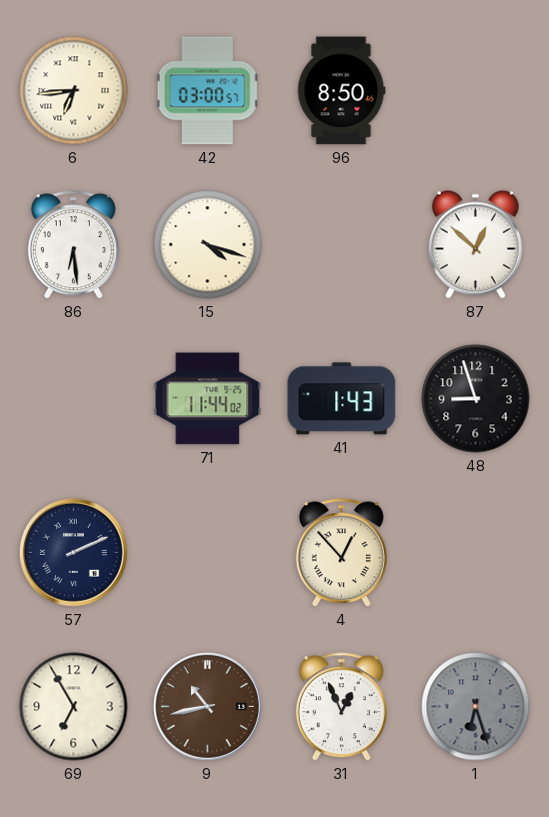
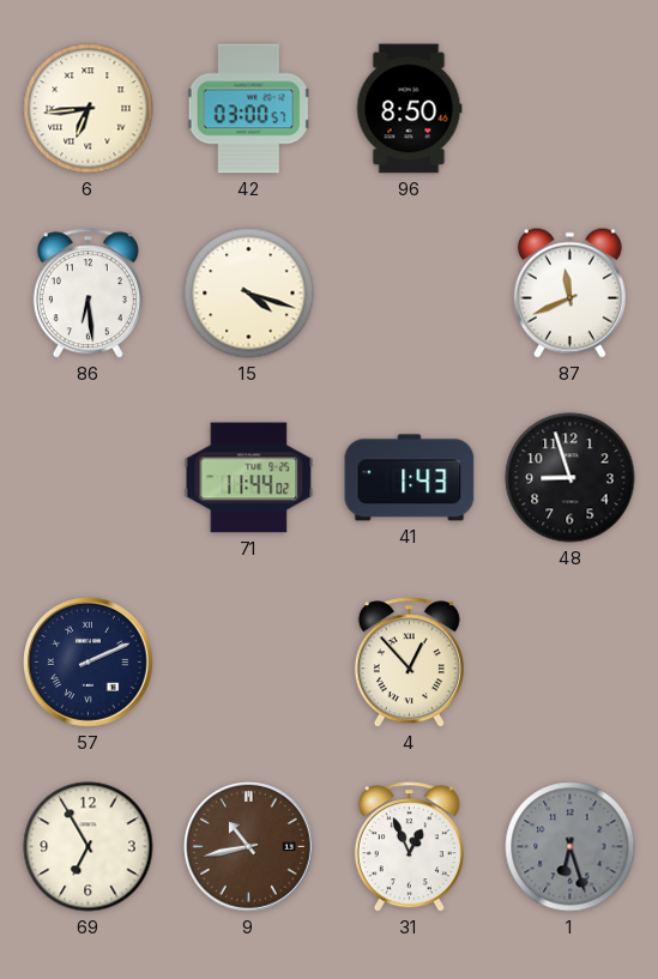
87: 12:52 -> 11:41
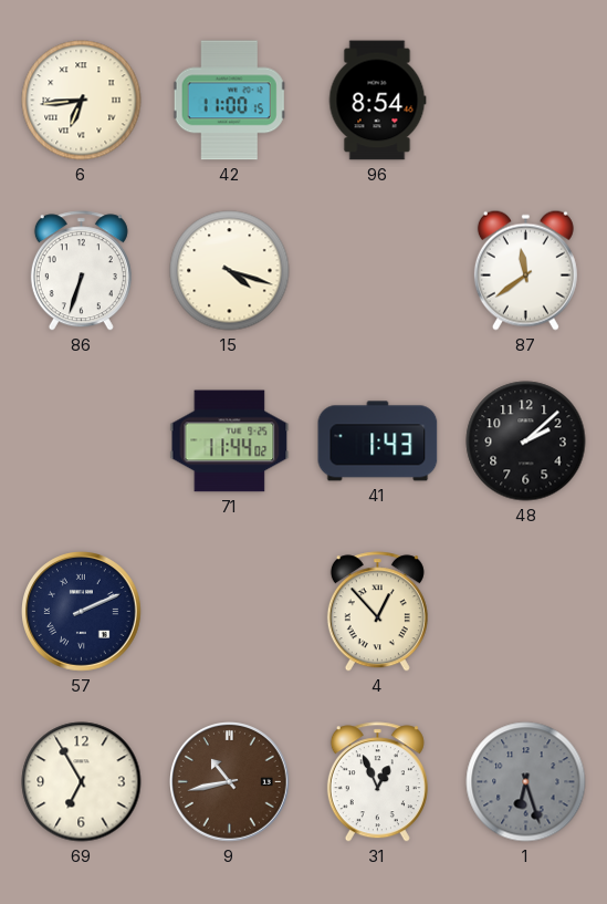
42: 03:00 -> 11:00
96: 8:50 -> 8:54
86: 6:29 -> 6:33
87: 11:41 -> 11:39
48: 8:57 -> 2:08
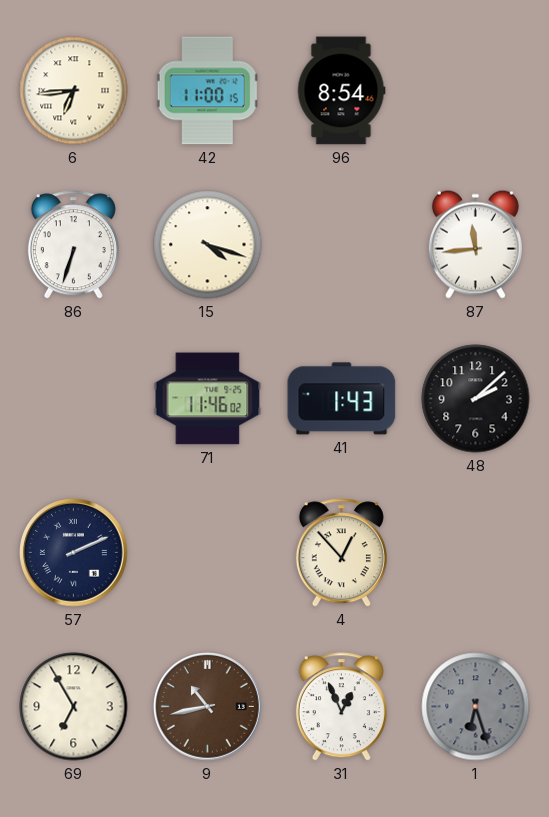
87: 11:39 -> 11:44
71: 11:44 -> 11:46
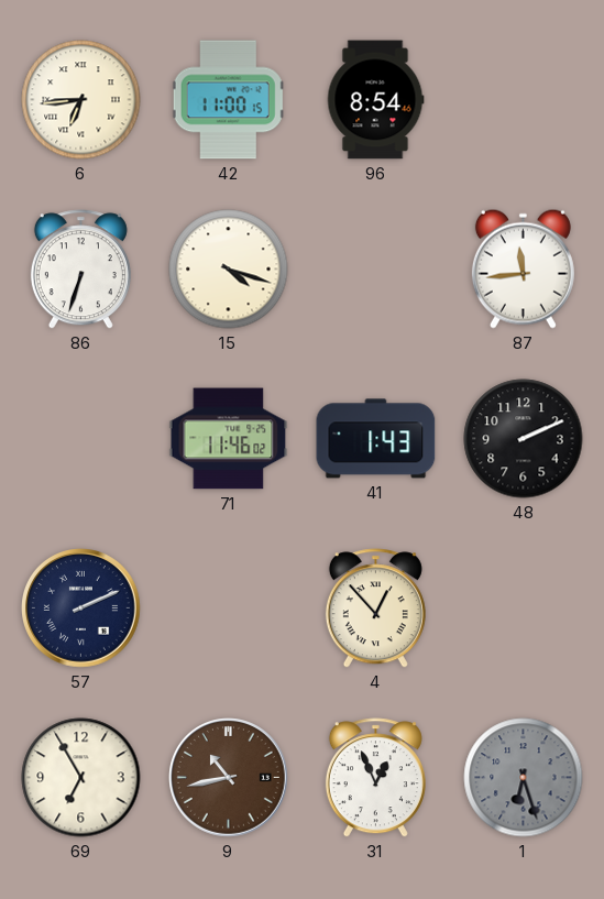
48: 2:08 -> 2:11
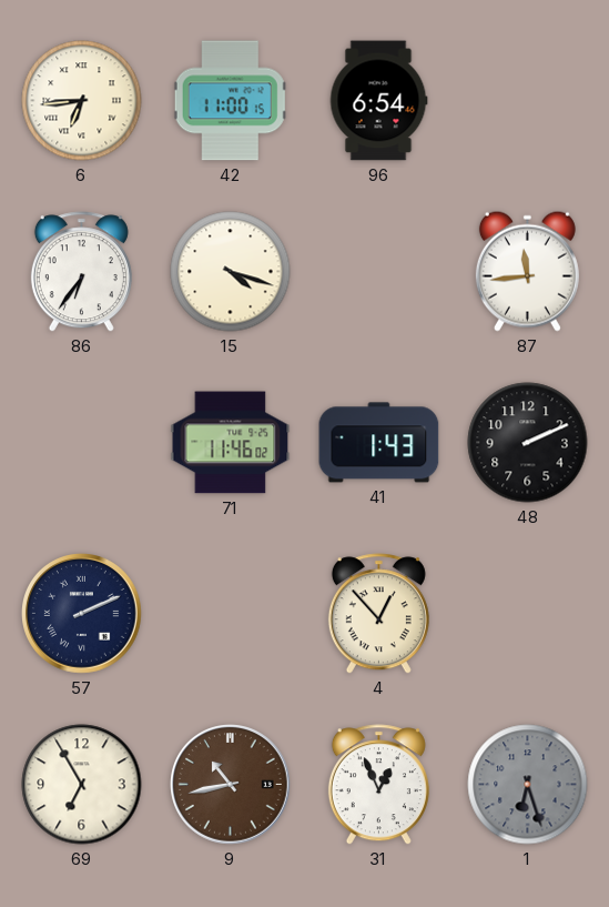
96: 8:54 -> 6:54
86: 6:33 -> 6:36
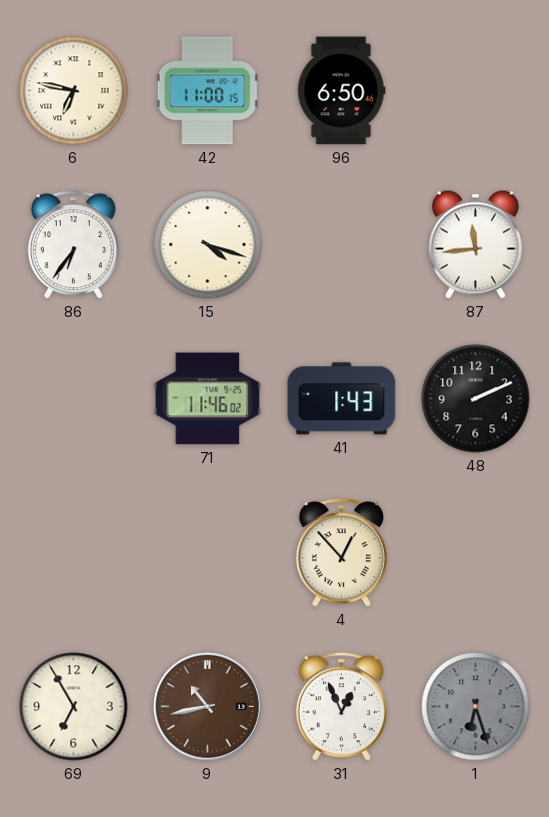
6: 6:44 -> 6:47
96: 6:54 -> 6:50
57: 2:11 -> none
